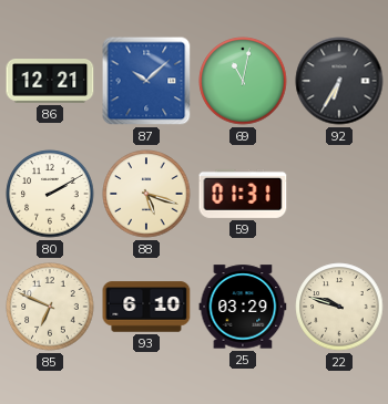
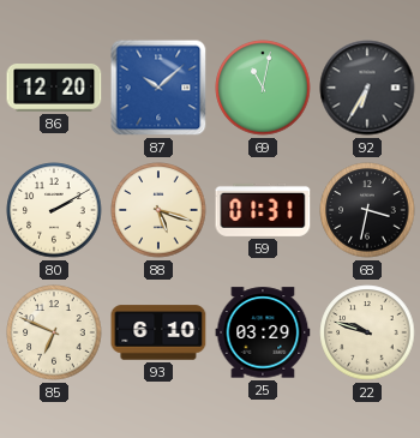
86: 12:21 -> 12:20
68: none -> 3:32
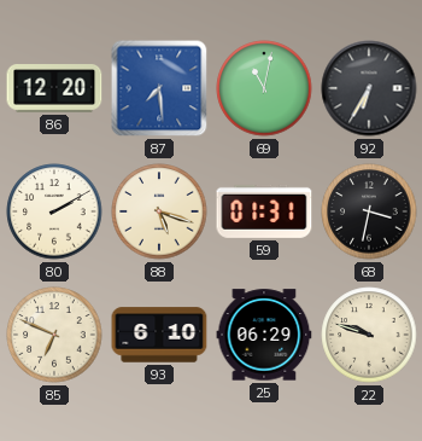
87: 10:08 -> 7:29
25: 03:29 -> 06:29
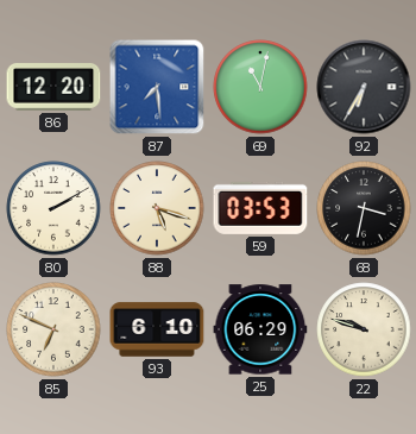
59: 01:31 -> 03:53
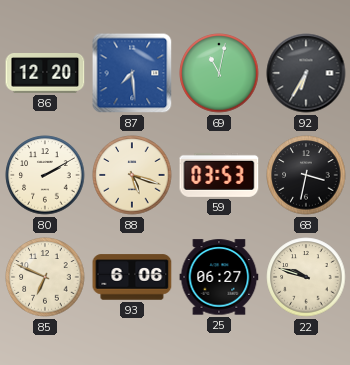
93: 6:10 -> 6:06
25: 06:29 -> 06:27
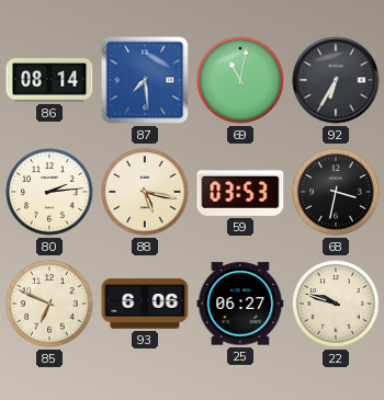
86: 12:20 -> 08:14
80: 2:10 -> 2:14
88: 5:18 -> 5:17
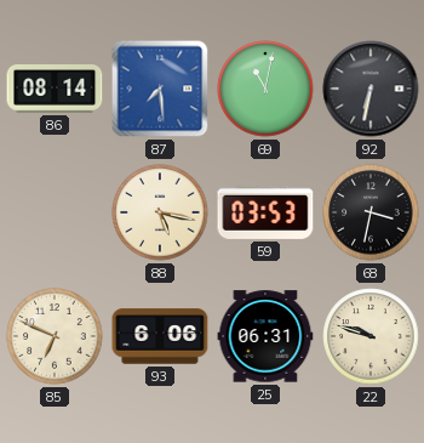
92: 6:35 -> 6:32
80: 2:14 -> none
25: 06:27 -> 06:31
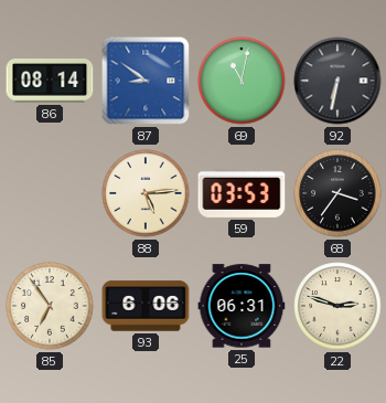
87: 7:29 -> 8:51
88: 5:17 -> 5:14
68: 3:32 -> 3:36
85: 6:49 -> 6:54
22: 9:48 -> 2:48
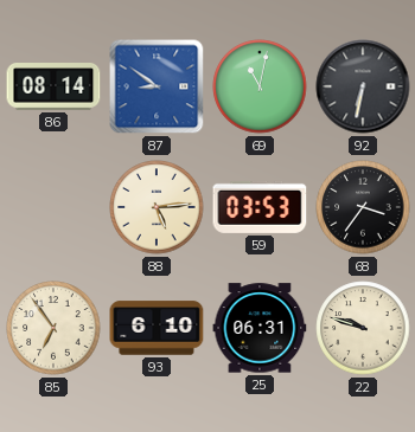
93: 6:06 -> 6:10
22: 2:48 -> 9:48
